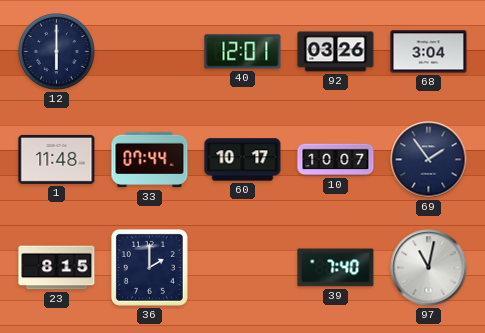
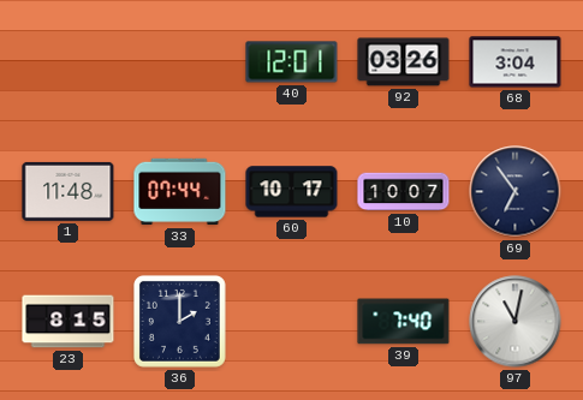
12: 6:00 -> none
69: 1:54 -> 6:54
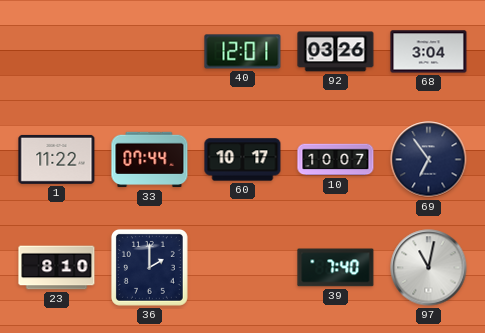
1: 11:48 -> 11:22
23: 8:15 -> 8:10
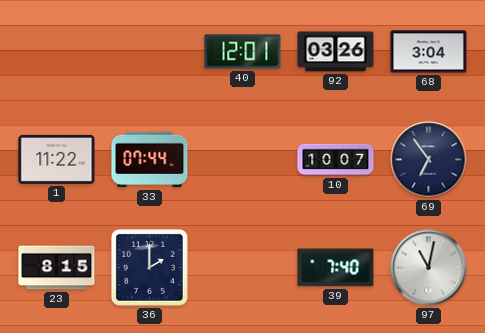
60: 10:17 -> none
23: 8:10 -> 8:15
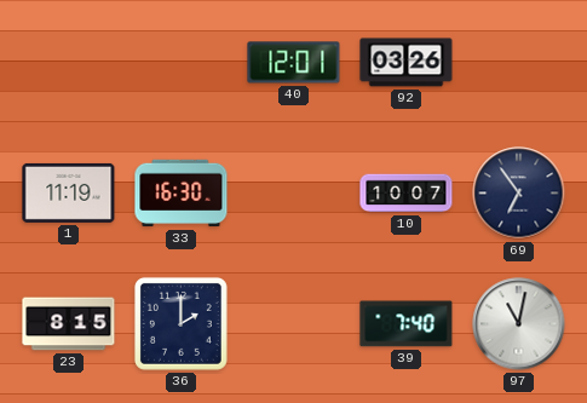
68: 3:04 -> none
1: 11:22 -> 11:19
33: 07:44 -> 16:30
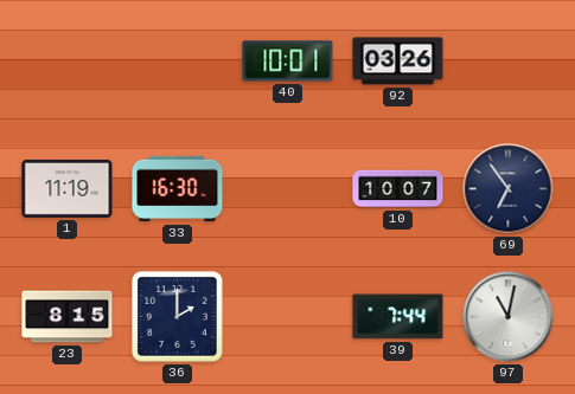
40: 12:01 -> 10:01
39: 7:40 -> 7:44
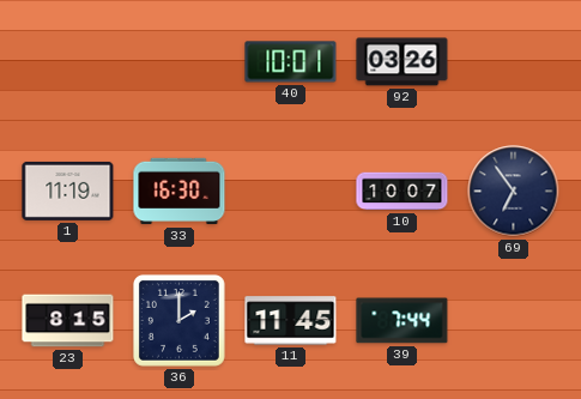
11: none -> 11:45
97: 11:02 -> none
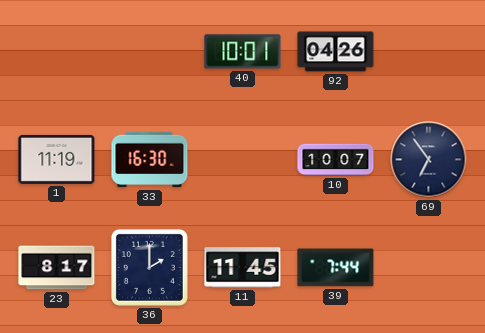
92: 03:26 -> 04:26
23: 8:15 -> 8:17
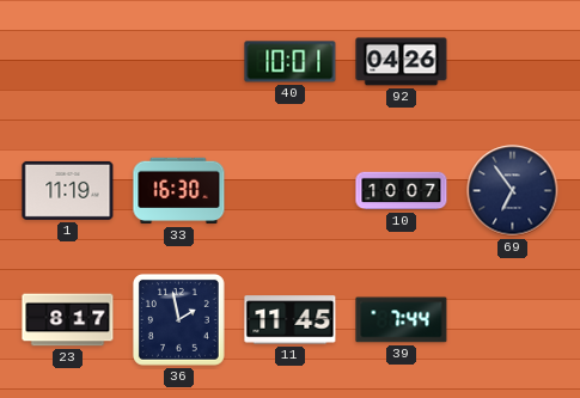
36: 2:00 -> 1:58
